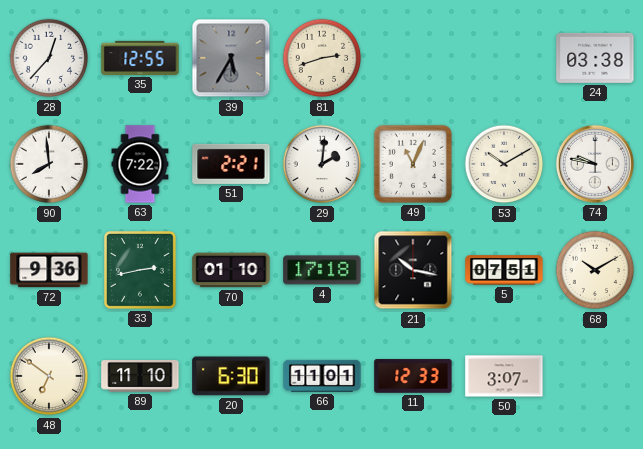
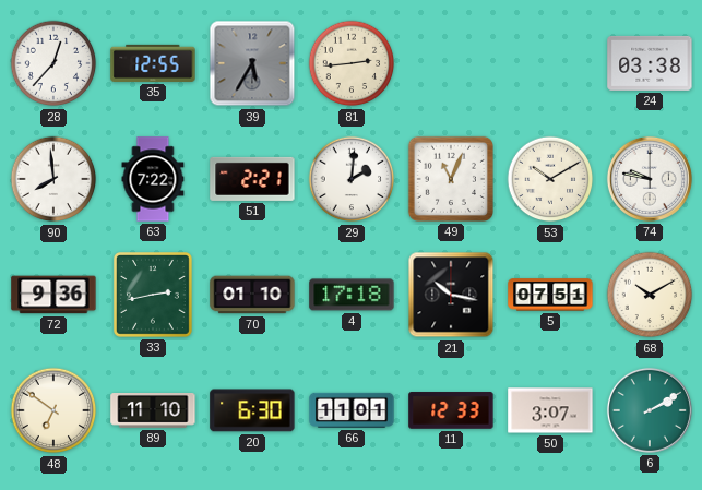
81: 2:42 -> 2:44
6: none -> 2:10
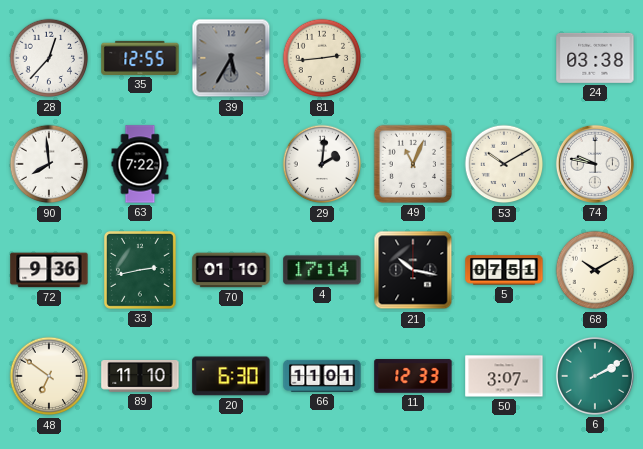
51: 2:21 -> none
4: 17:18 -> 17:14
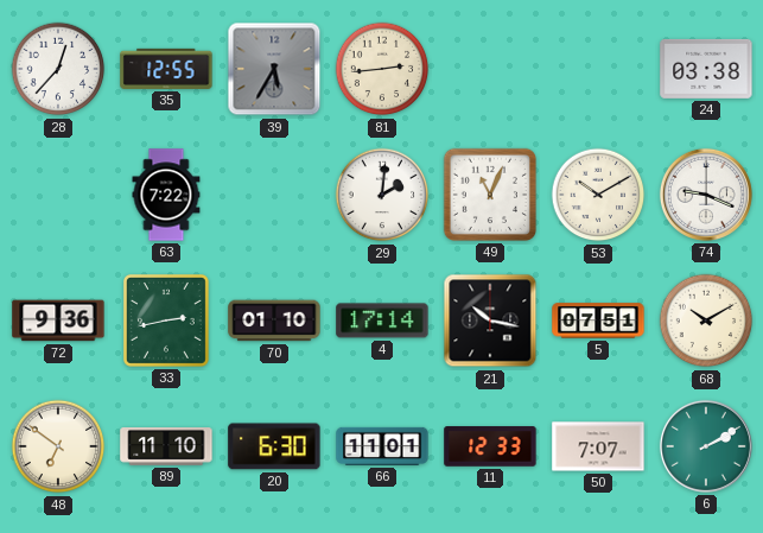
90: 7:59 -> none
74: 9:47 -> 9:19
50: 3:07 -> 7:07
